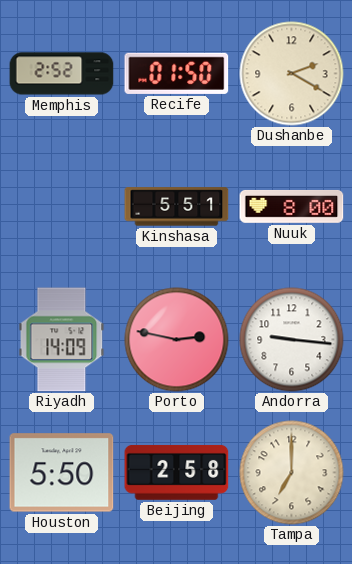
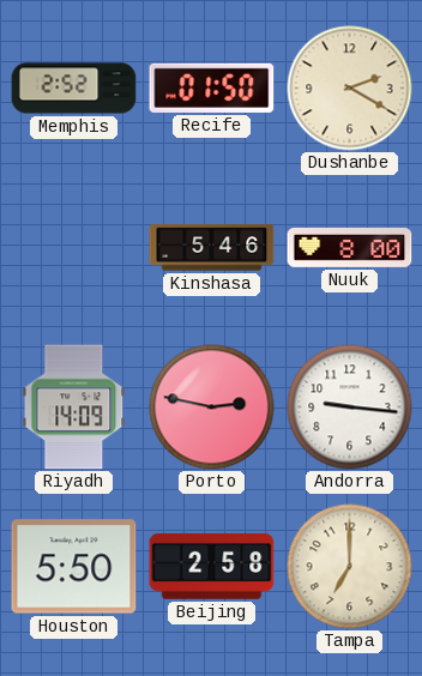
Kinshasa: 5:51 -> 5:46
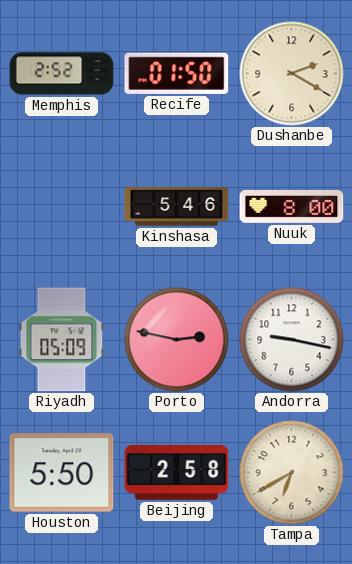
Riyadh: 14:09 -> 05:09
Andorra: 9:16 -> 9:17
Tampa: 7:00 -> 6:40
